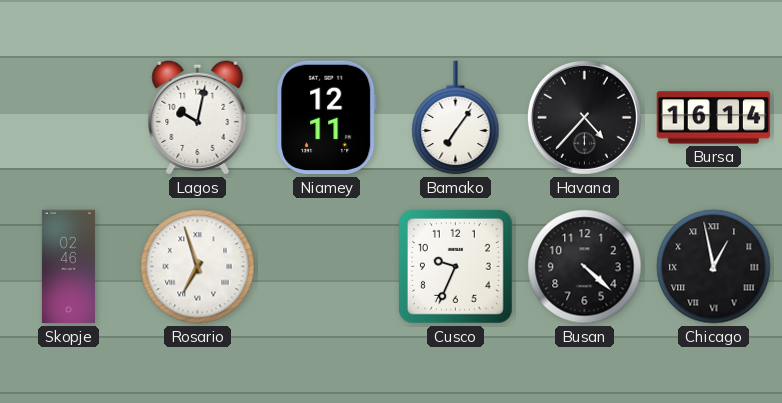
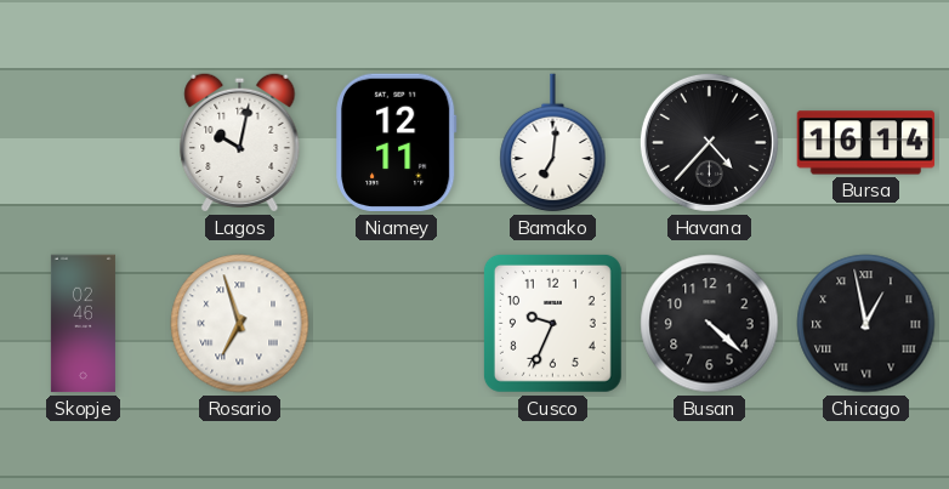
Bamako: 7:06 -> 7:01
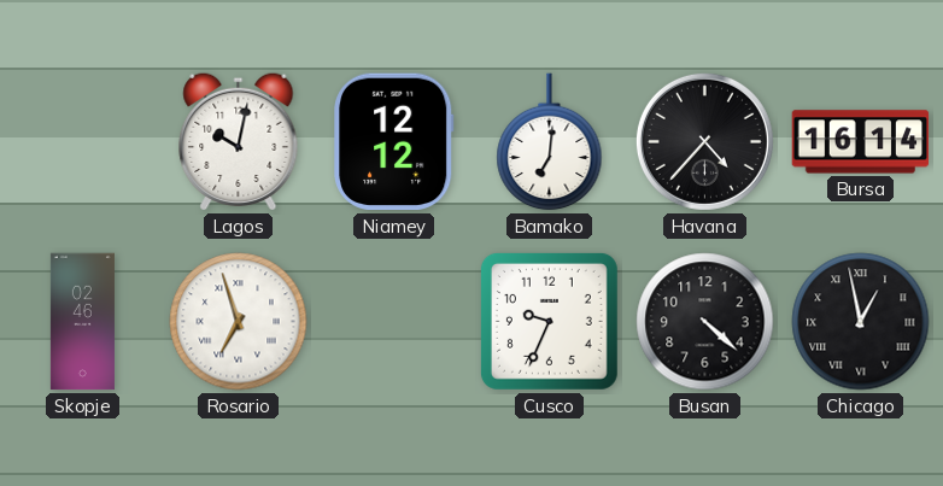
Niamey: 12:11 -> 12:12
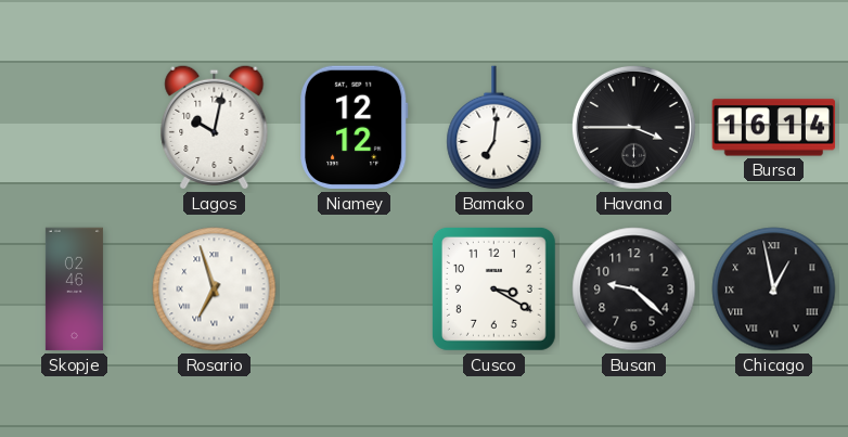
Havana: 4:37 -> 3:45
Cusco: 9:34 -> 3:20
Busan: 4:22 -> 9:22
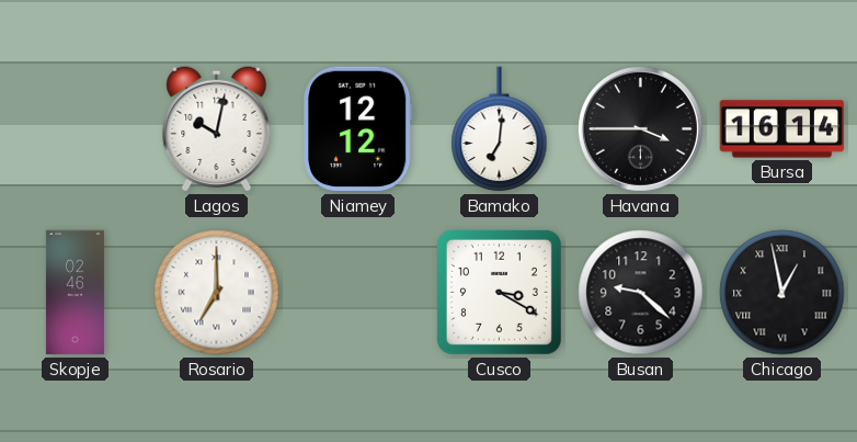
Rosario: 6:57 -> 7:00
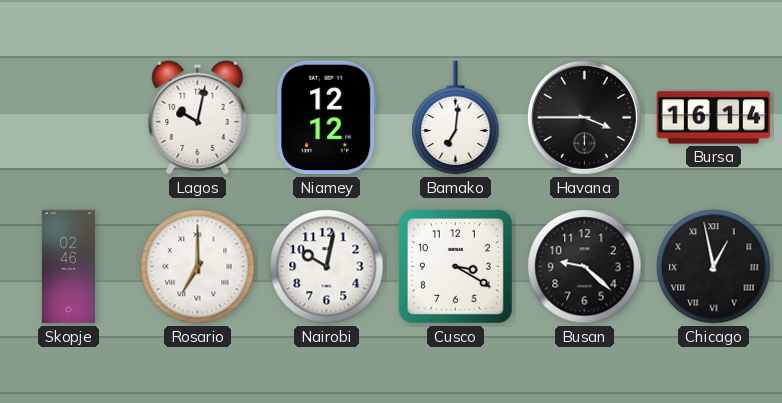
Nairobi: none -> 10:02
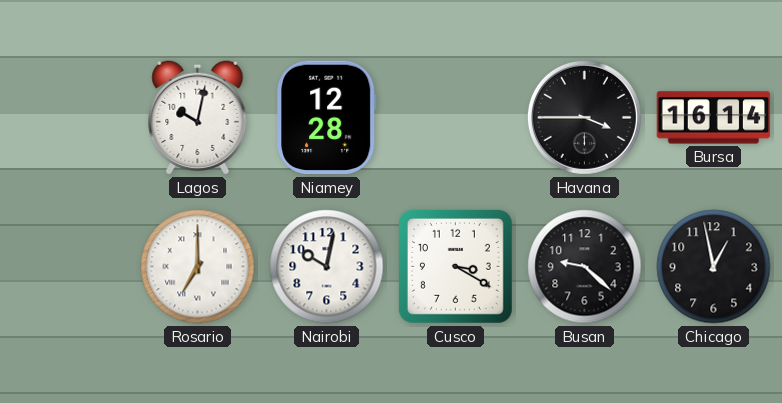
Niamey: 12:12 -> 12:28
Bamako: 7:01 -> none
Skopje: 02:46 -> none
Chicago numerals: Roman -> Arabic
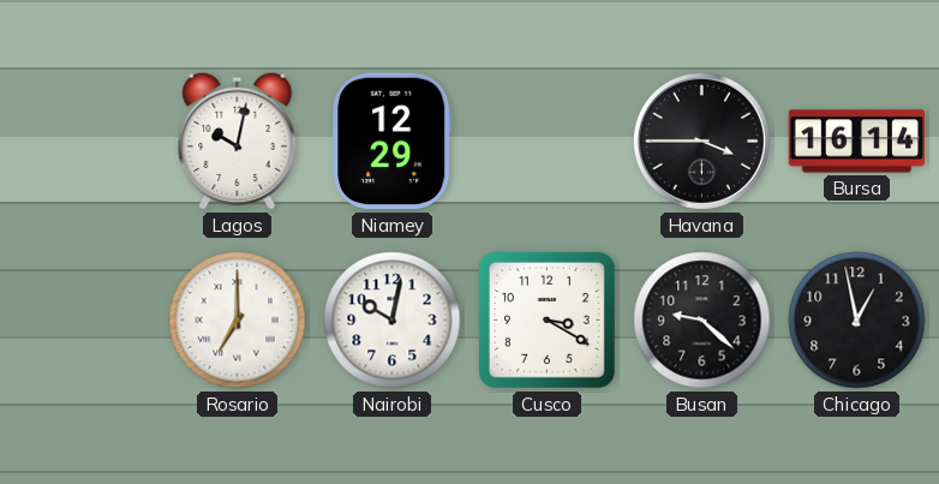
Niamey: 12:28 -> 12:29
